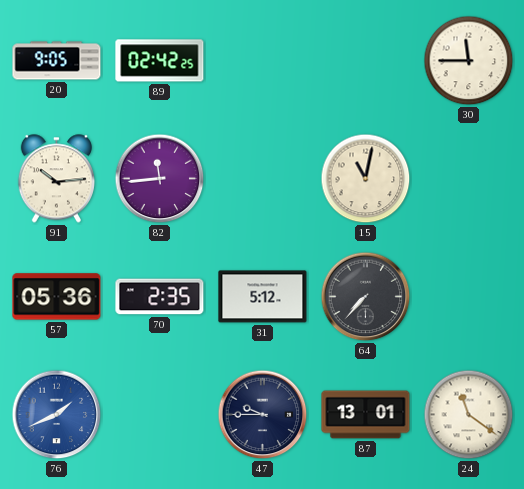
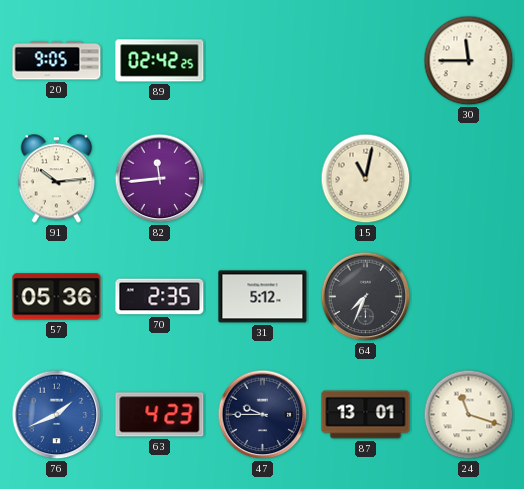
64: 7:37 -> 7:34
63: none -> 4:23
24: 11:21 -> 11:18
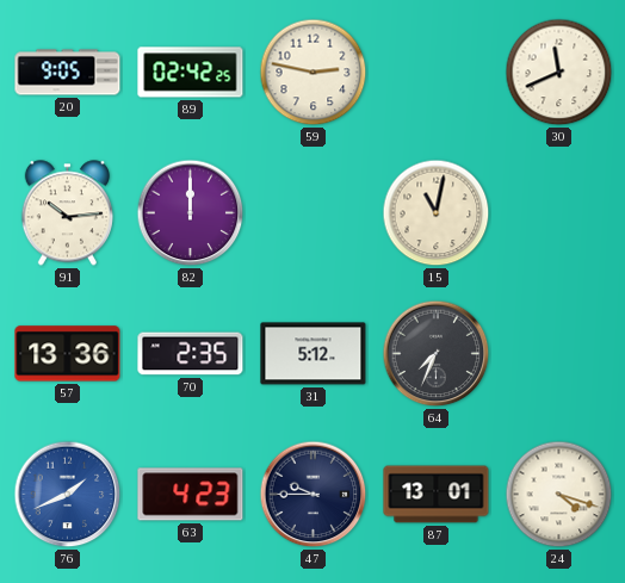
59: none -> 2:47
30: 11:45 -> 11:41
82: 11:44 -> 12:00
57: 05:36 -> 13:36
24: 11:18 -> 4:18
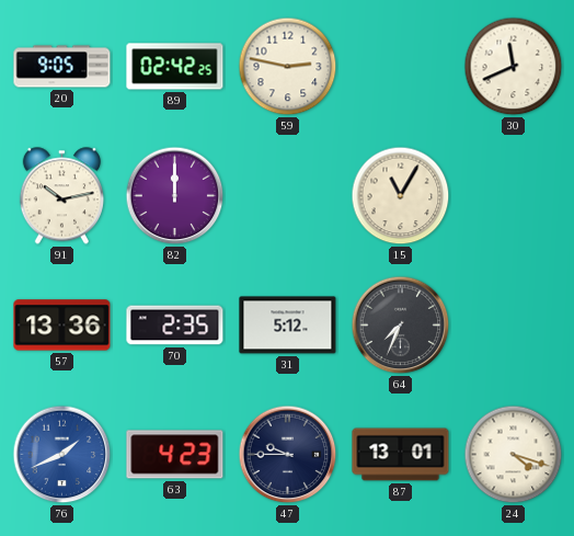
91: 10:14 -> 10:13
15: 11:02 -> 11:05
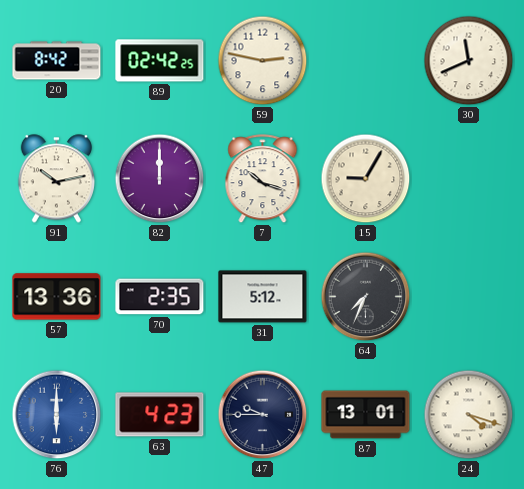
20: 9:05 -> 8:42
7: none -> 10:18
15: 11:05 -> 9:05
76: 1:41 -> 6:00
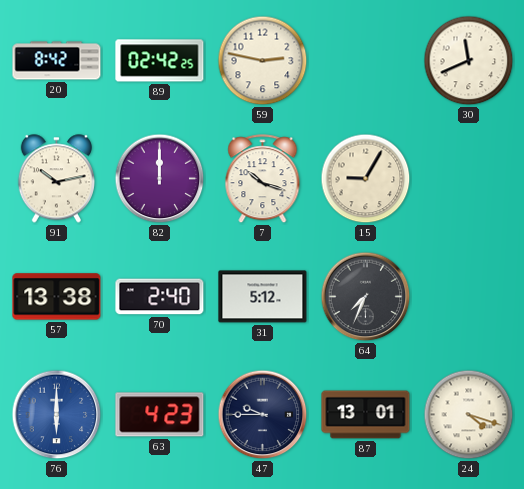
57: 13:36 -> 13:38
70: 2:35 -> 2:40
